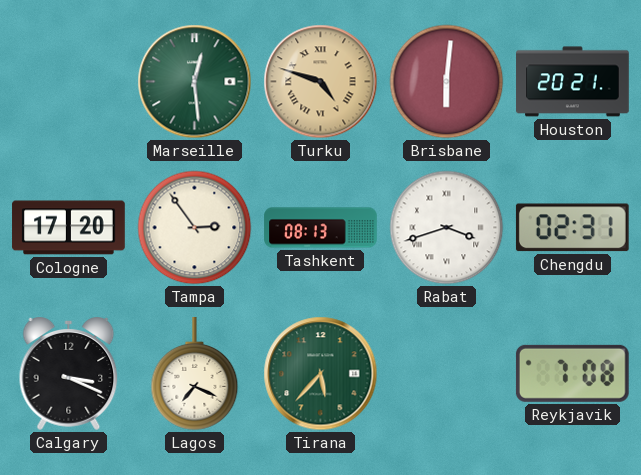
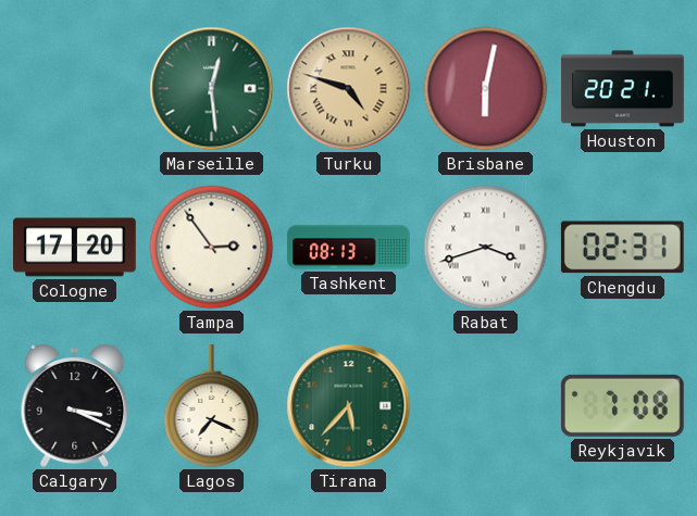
Brisbane: 6:01 -> 6:02
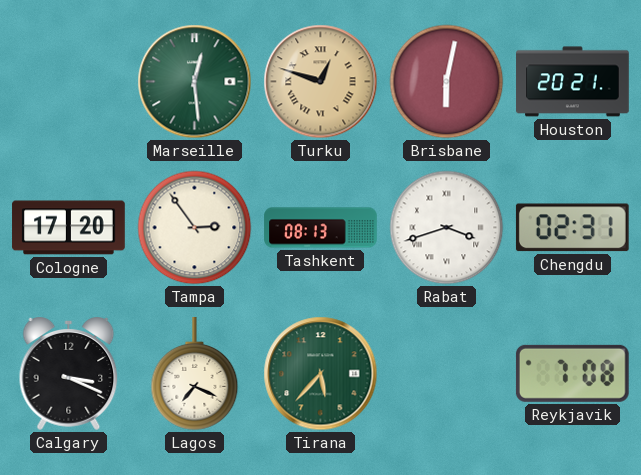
Turku: 4:48 -> 12:48
